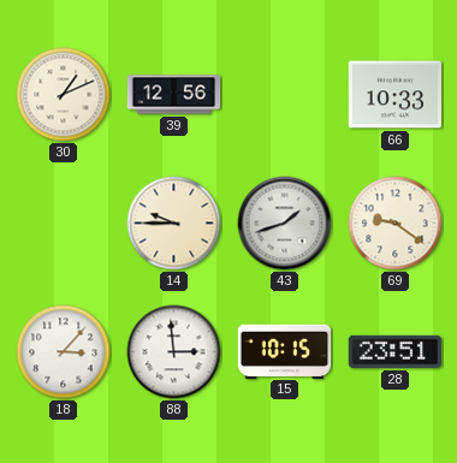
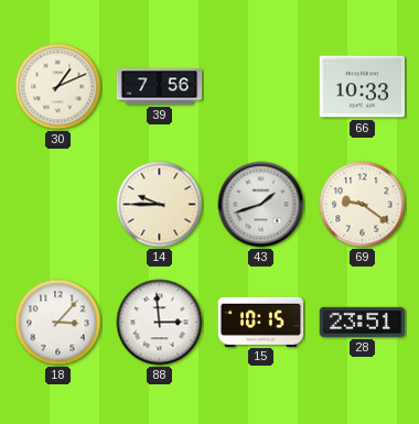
39: 12:56 -> 7:56
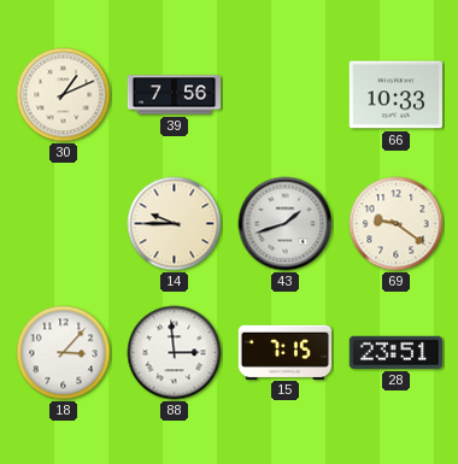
15: 10:15 -> 7:15
